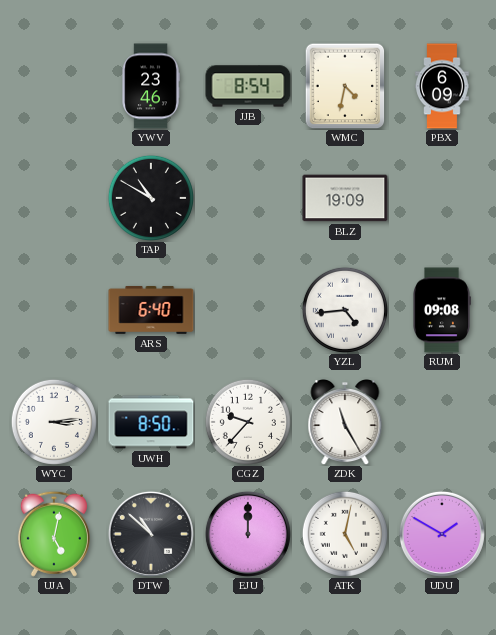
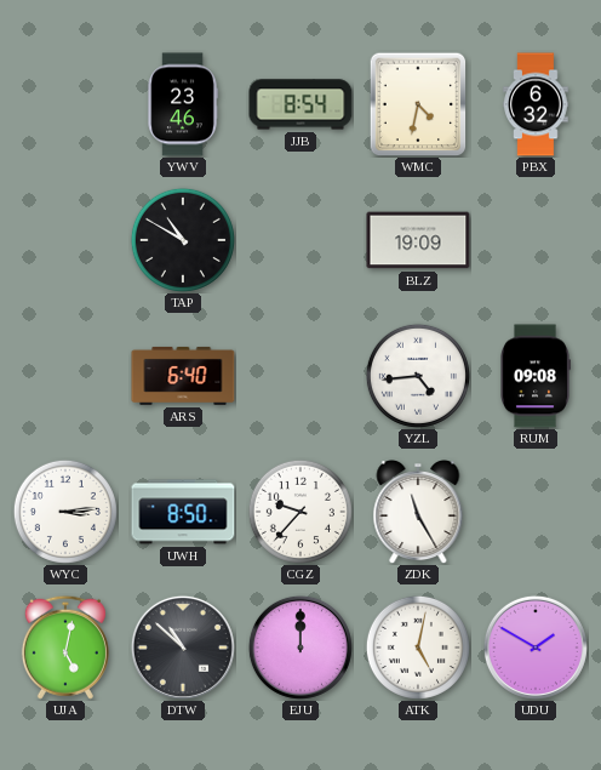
PBX: 6:09 -> 6:32
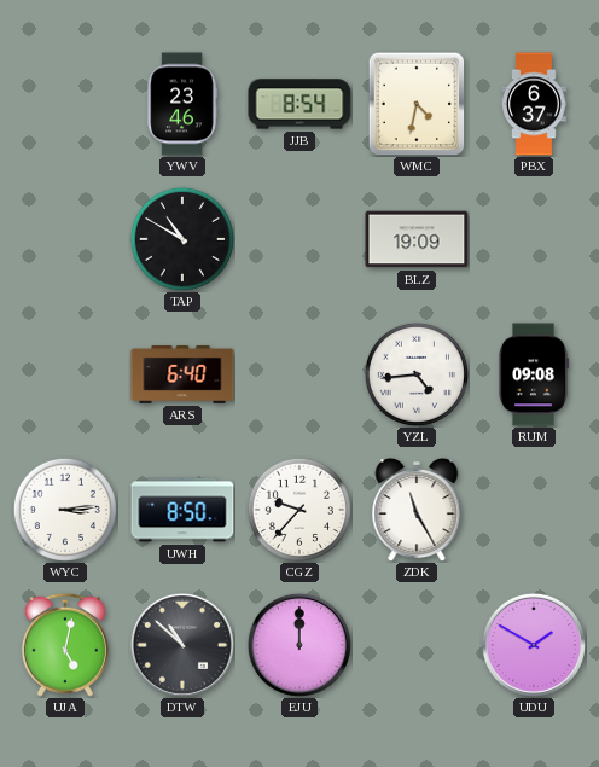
PBX: 6:32 -> 6:37
ATK: 5:02 -> none
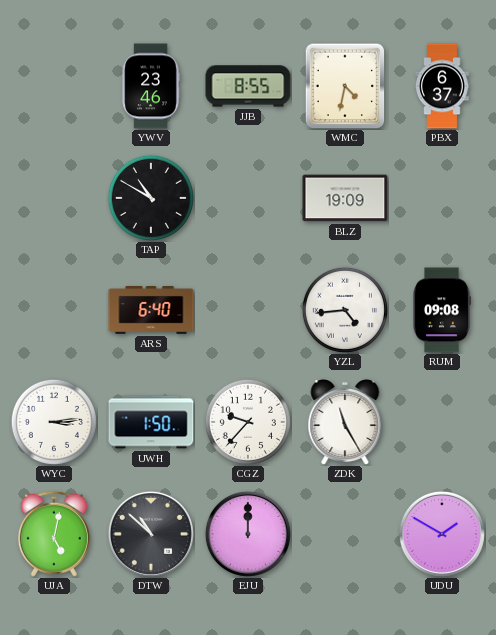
JJB: 8:54 -> 8:55
UWH: 8:50 -> 1:50
